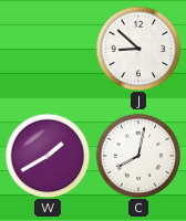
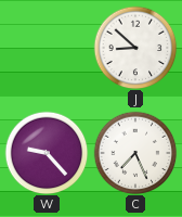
W: 1:40 -> 9:23
C: 8:02 -> 7:26
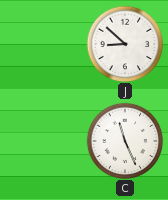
W: 9:23 -> none
C: 7:26 -> 11:26
